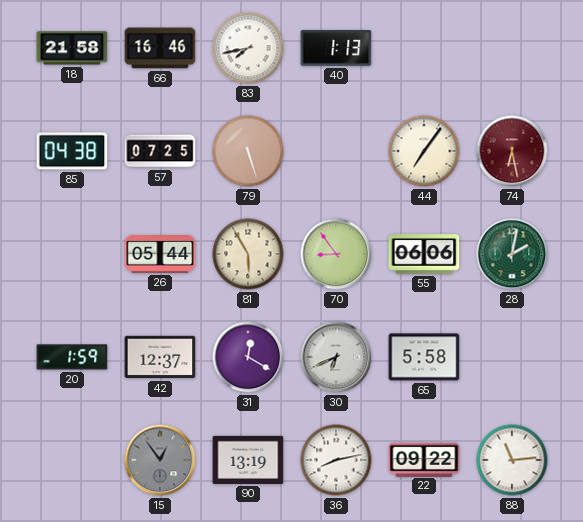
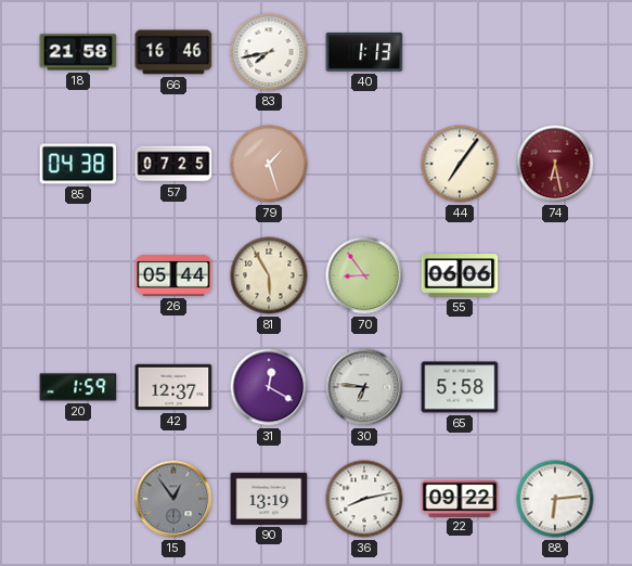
79: 5:27 -> 1:27
28: 2:02 -> none
30: 6:41 -> 6:46
88: 11:14 -> 6:14
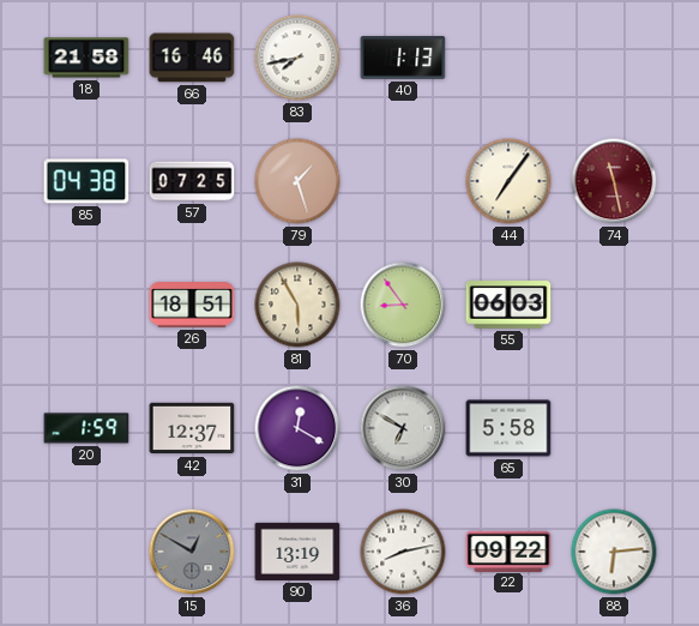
74: 6:28 -> 11:28
26: 05:44 -> 18:51
55: 06:06 -> 06:03
30: 6:46 -> 6:50
15: 12:54 -> 12:50
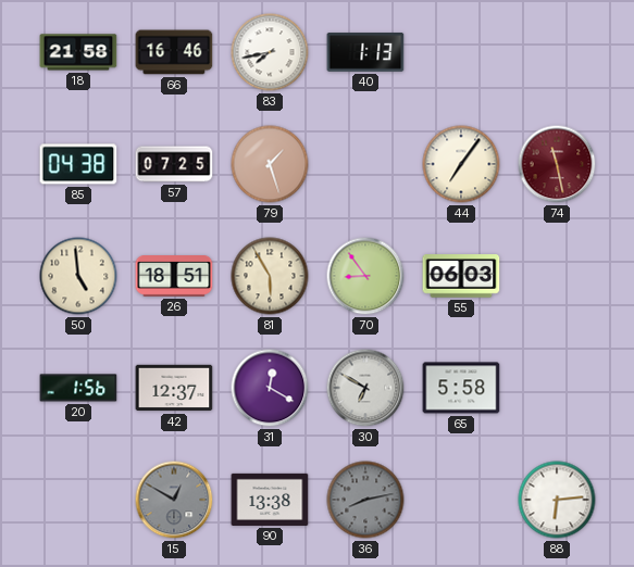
50: none -> 4:59
20: 1:59 -> 1:56
90: 13:19 -> 13:38
36 dial: white -> grey
22: 09:22 -> none
